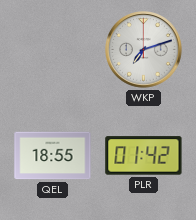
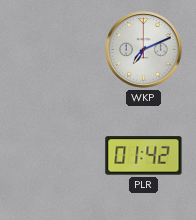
WKP: 7:12 -> 7:11
QEL: 18:55 -> none
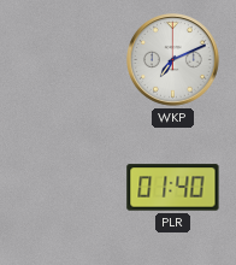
PLR: 01:42 -> 01:40
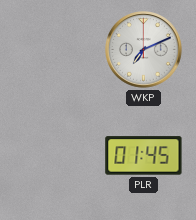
PLR: 01:40 -> 01:45
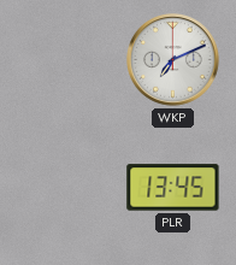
PLR: 01:45 -> 13:45
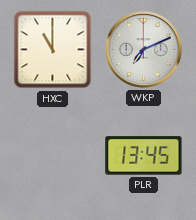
HXC: none -> 11:00
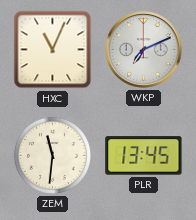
HXC: 11:00 -> 11:04
ZEM: none -> 11:31
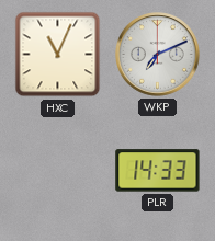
ZEM: 11:31 -> none
PLR: 13:45 -> 14:33
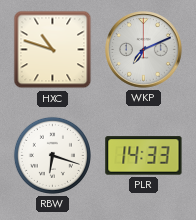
HXC: 11:04 -> 10:48
RBW: none -> 6:18
